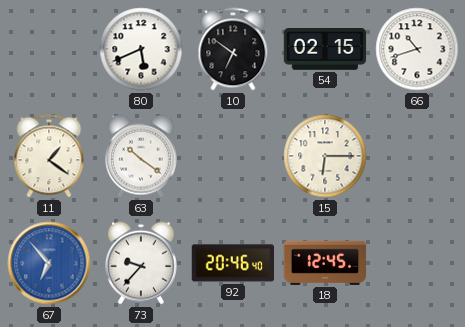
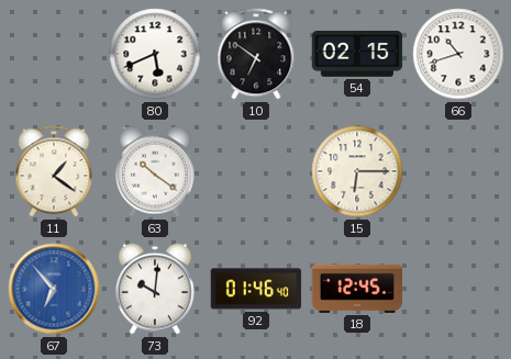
73: 9:37 -> 10:01
92: 20:46 -> 01:46
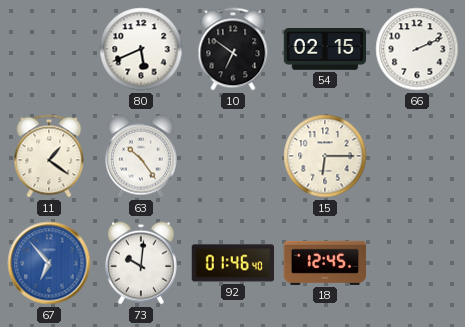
66: 10:42 -> 2:11
63: 10:21 -> 10:24
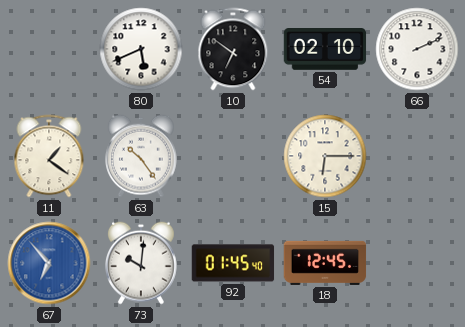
54: 02:15 -> 02:10
92: 01:46 -> 01:45
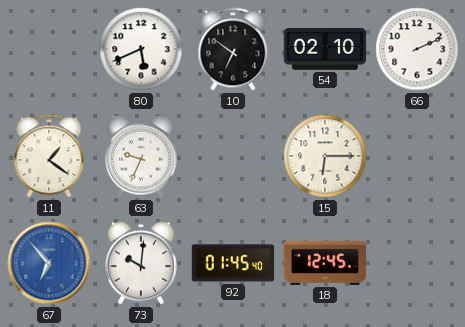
63: 10:24 -> 9:34
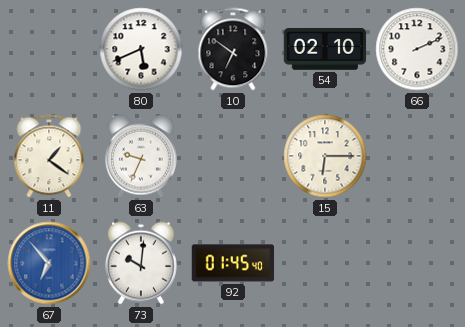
18: 12:45 -> none
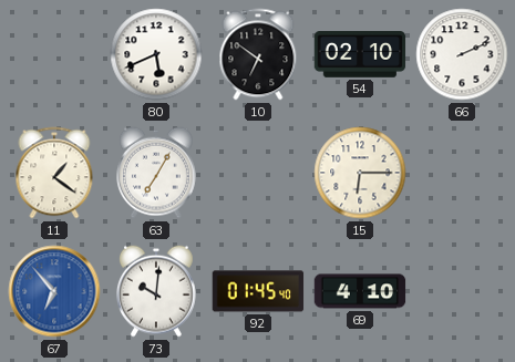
63: 9:34 -> 7:05
69: none -> 4:10
